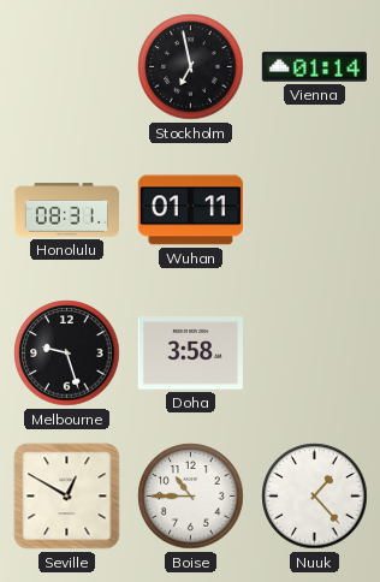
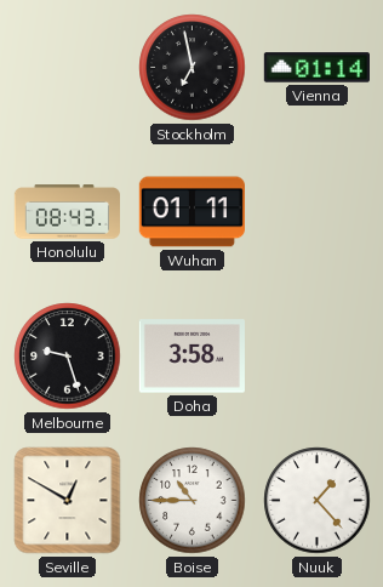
Honolulu: 08:31 -> 08:43
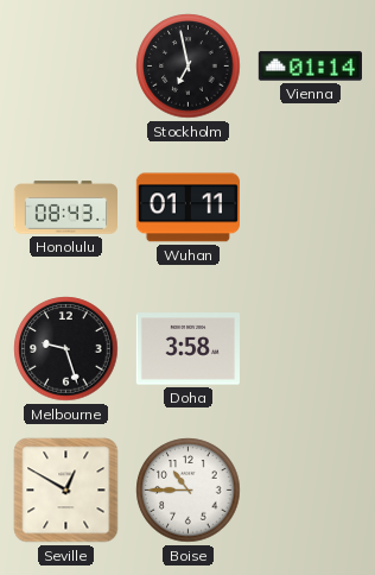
Nuuk: 1:23 -> none
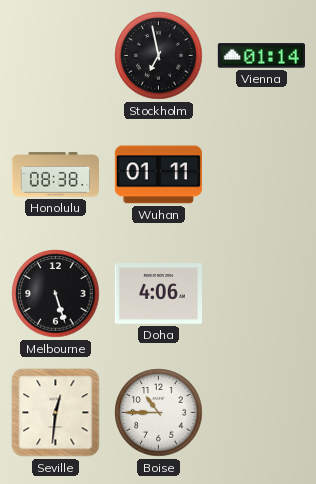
Honolulu: 08:43 -> 08:38
Melbourne: 9:27 -> 5:27
Doha: 3:58 -> 4:06
Seville: 12:50 -> 12:31
